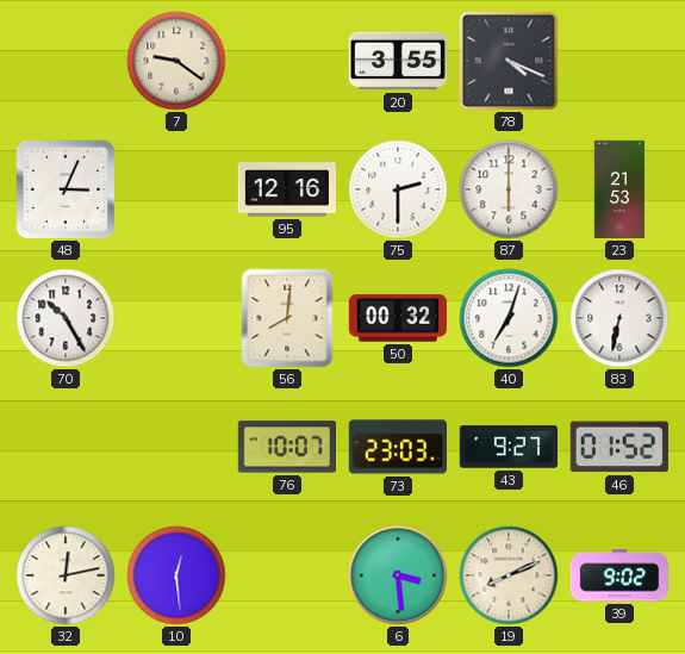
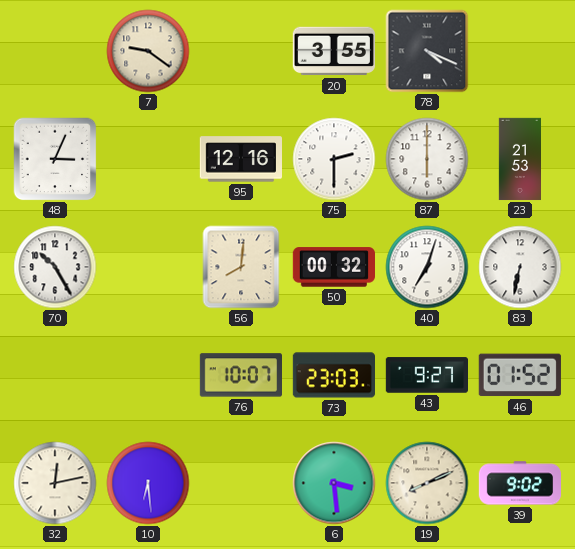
10: 12:29 -> 6:29
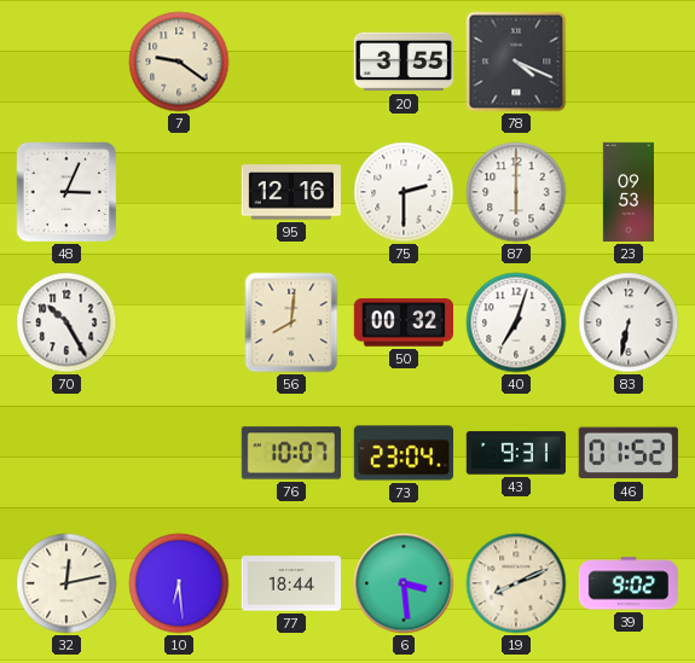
23: 21:53 -> 09:53
73: 23:03 -> 23:04
43: 9:27 -> 9:31
77: none -> 18:44
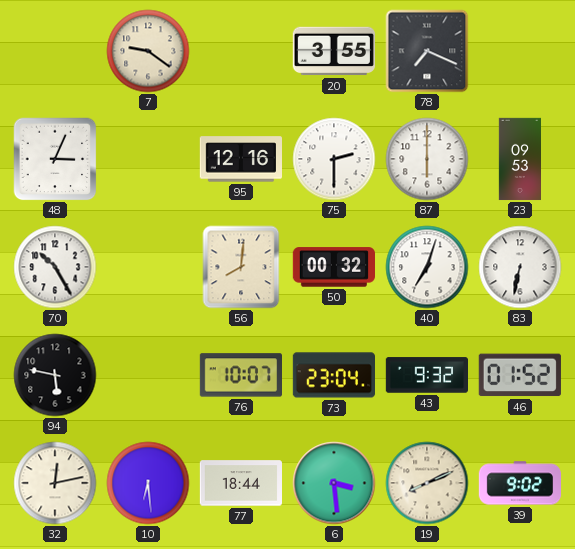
78: 4:19 -> 7:19
94: none -> 5:47
43: 9:31 -> 9:32
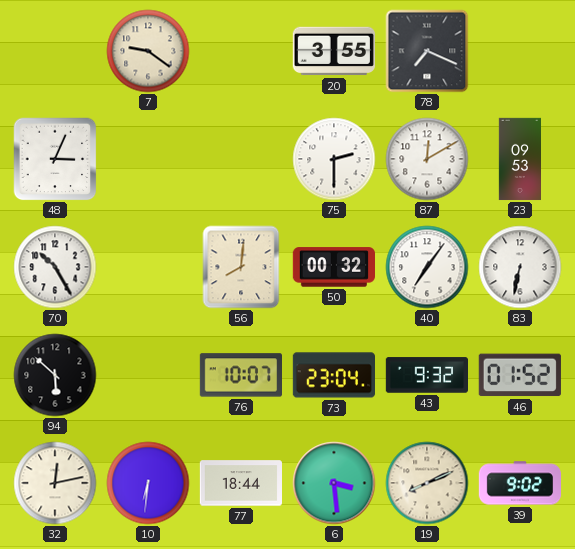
95: 12:16 -> none
87: 6:00 -> 12:10
40: 7:03 -> 7:06
94: 5:47 -> 5:52
10: 6:29 -> 6:31
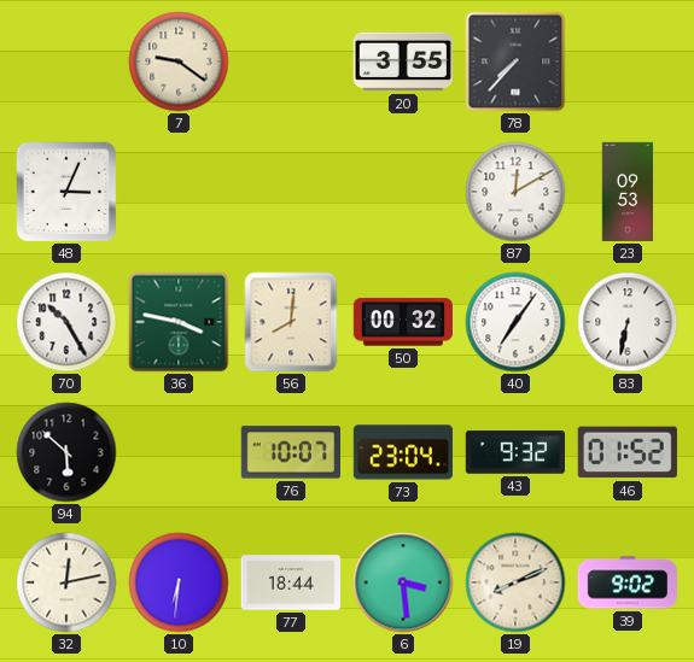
78: 7:19 -> 7:37
75: 2:30 -> none
36: none -> 3:47
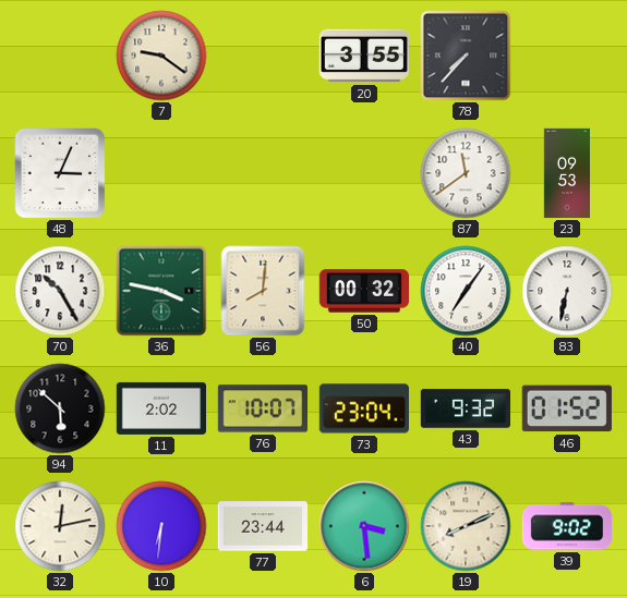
87: 12:10 -> 11:39
11: none -> 2:02
77: 18:44 -> 23:44
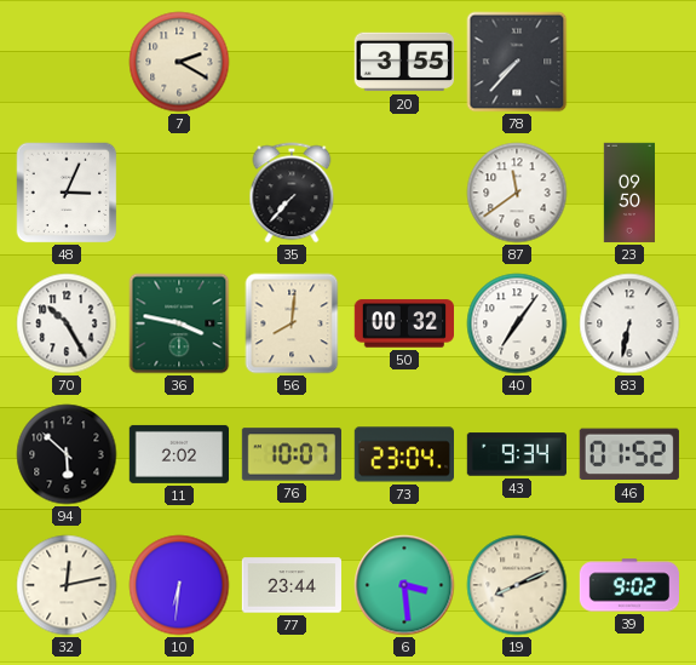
7: 9:21 -> 2:20
35: none -> 7:37
23: 09:53 -> 09:50
43: 9:32 -> 9:34
